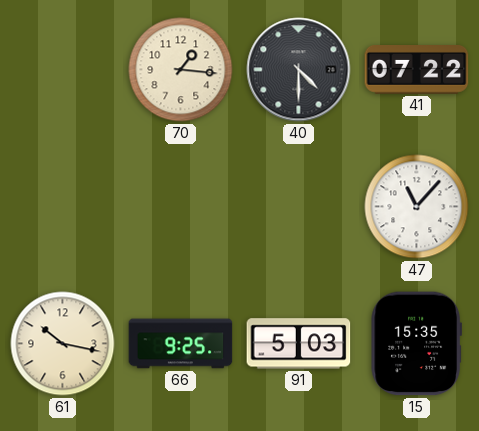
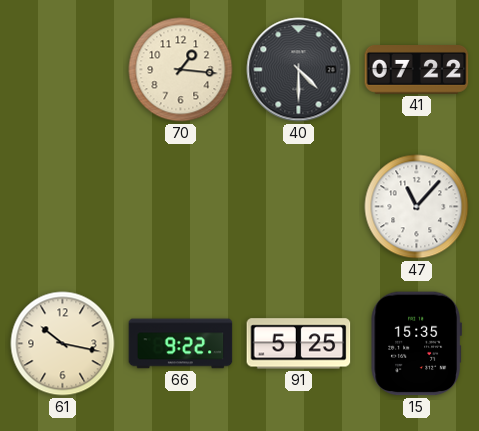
66: 9:25 -> 9:22
91: 5:03 -> 5:25
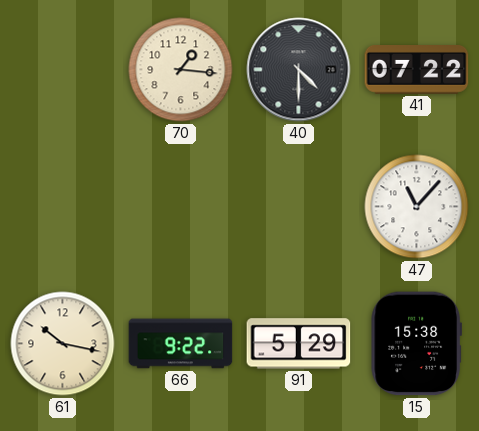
91: 5:25 -> 5:29
15: 15:35 -> 15:38
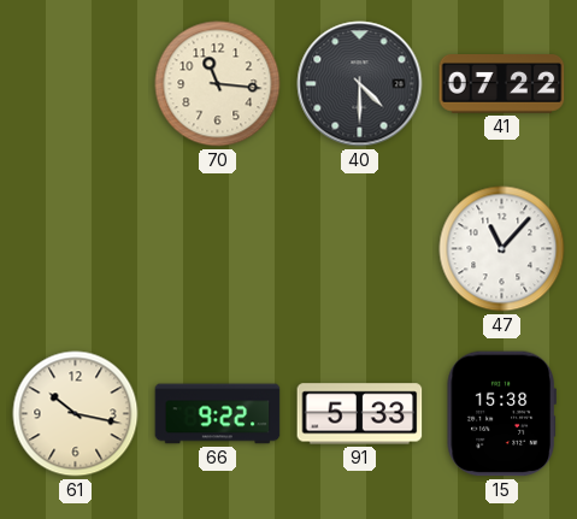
70: 1:16 -> 11:16
91: 5:29 -> 5:33
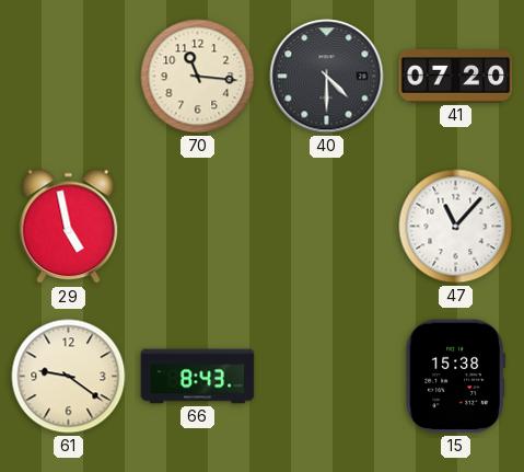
41: 07:22 -> 07:20
29: none -> 4:58
61: 10:17 -> 9:21
66: 9:22 -> 8:43
91: 5:33 -> none
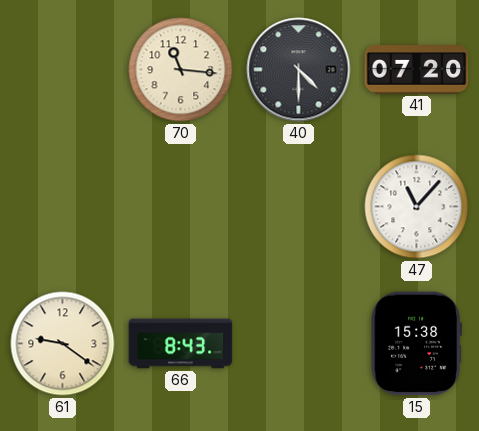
29: 4:58 -> none
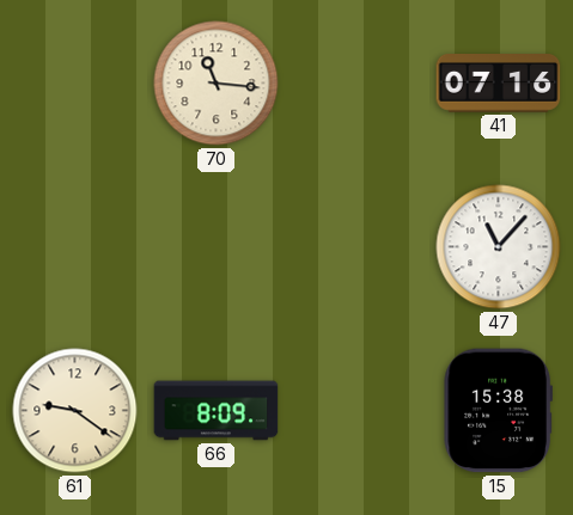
40: 4:30 -> none
41: 07:20 -> 07:16
66: 8:43 -> 8:09
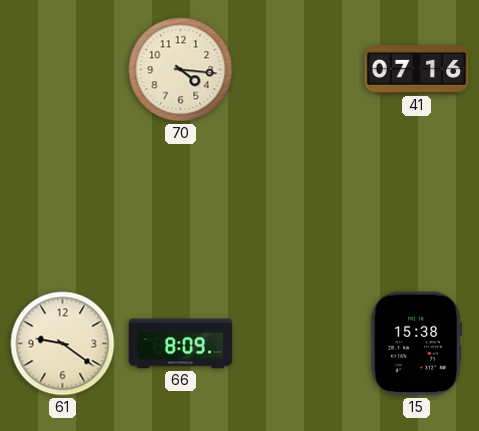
70: 11:16 -> 4:16
47: 11:07 -> none
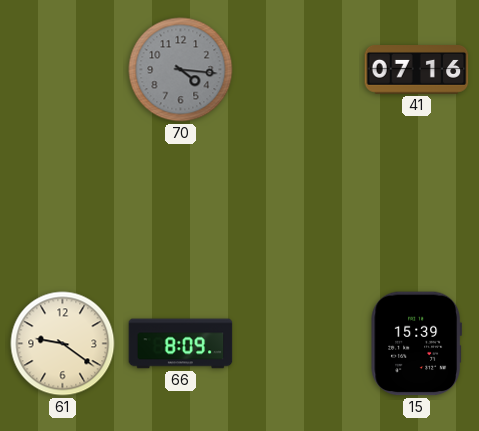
70 dial: cream -> grey
15: 15:38 -> 15:39
